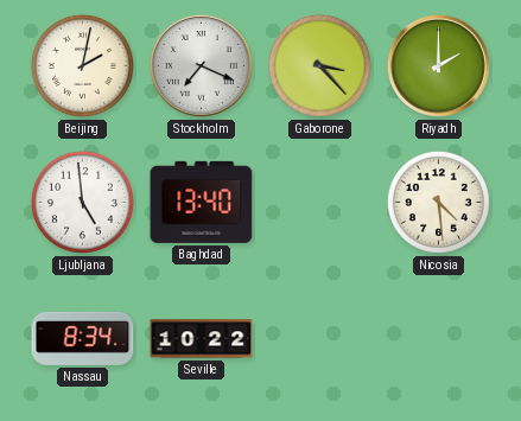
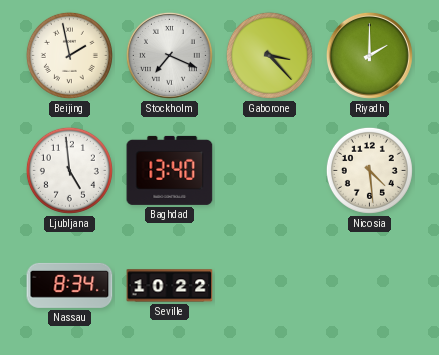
Beijing: 2:02 -> 1:58
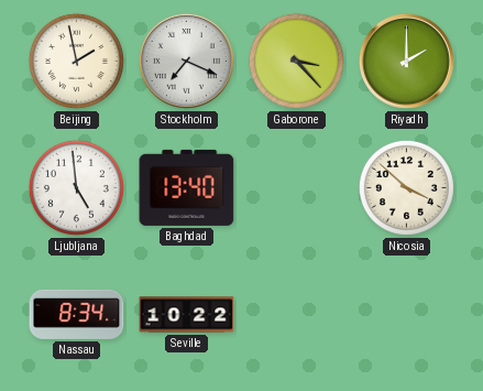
Nicosia: 4:29 -> 3:52
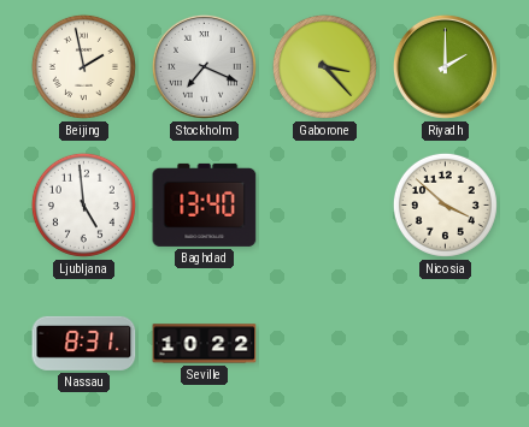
Nassau: 8:34 -> 8:31
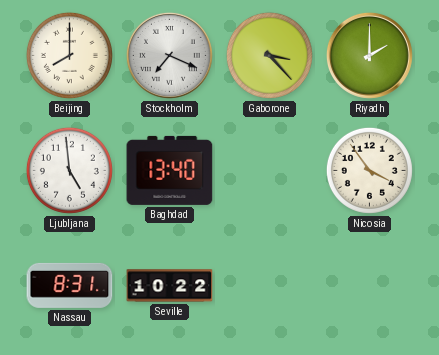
Beijing: 1:58 -> 8:00
Nicosia: 3:52 -> 3:54
